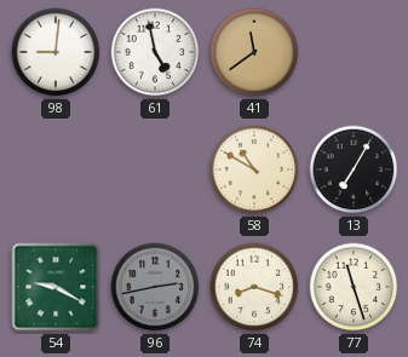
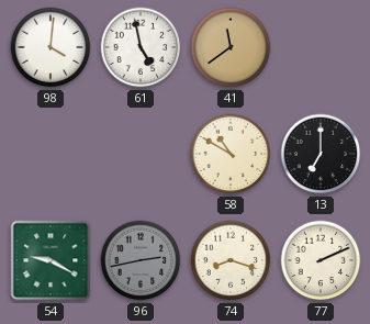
98: 9:01 -> 4:01
13: 7:05 -> 7:00
77: 11:27 -> 2:11
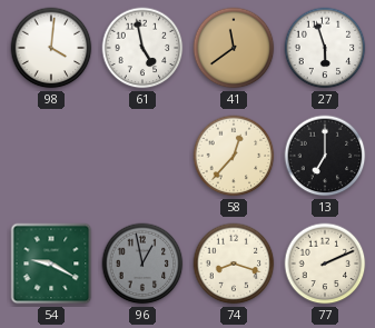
27: none -> 5:57
58: 10:50 -> 12:37
96: 2:43 -> 12:58
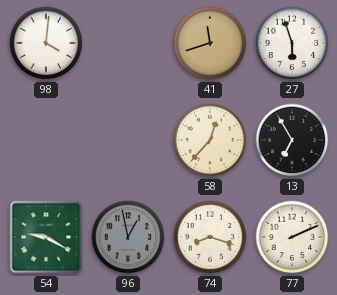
61: 4:58 -> none
41: 11:39 -> 11:42
13: 7:00 -> 6:55
